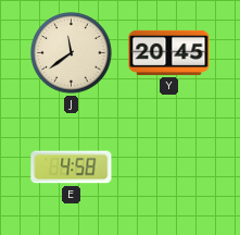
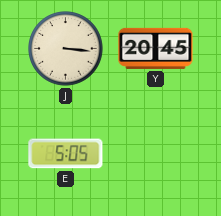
J: 11:39 -> 3:16
E: 4:58 -> 5:05
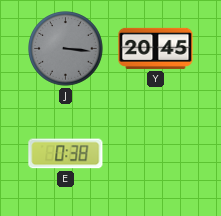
J dial: cream -> grey
E: 5:05 -> 0:38
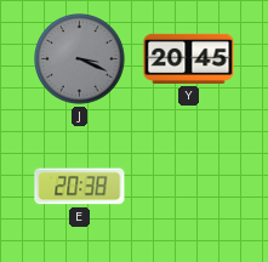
J: 3:16 -> 3:19
E: 0:38 -> 20:38
